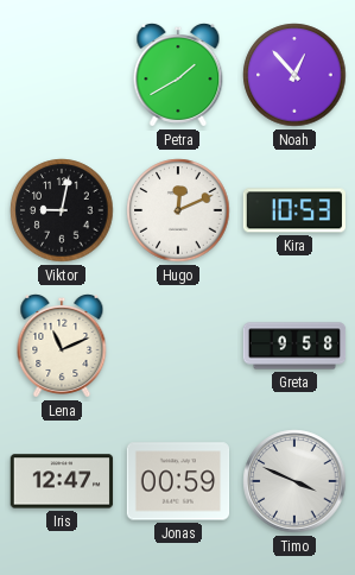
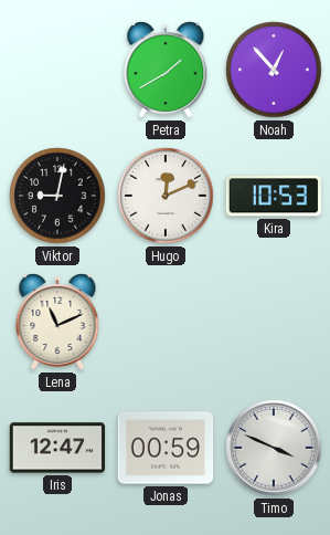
Greta: 9:58 -> none
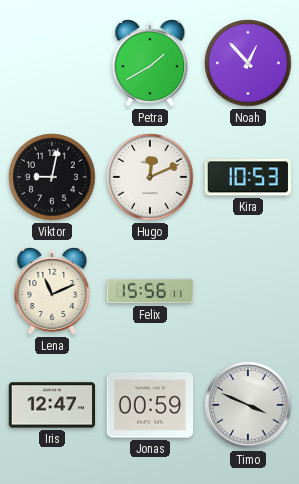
Felix: none -> 15:56
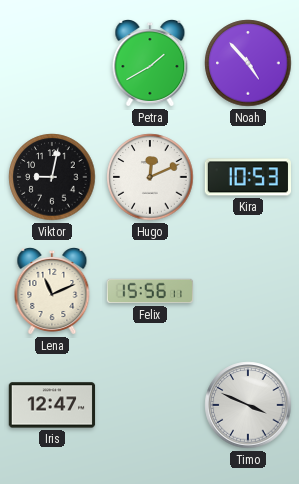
Noah: 12:53 -> 4:53
Jonas: 00:59 -> none
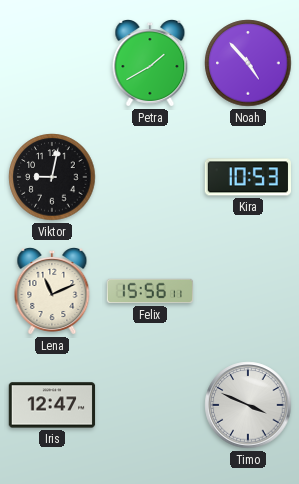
Hugo: 12:11 -> none
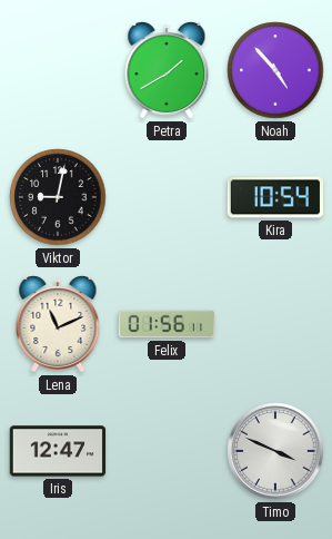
Kira: 10:53 -> 10:54
Felix: 15:56 -> 01:56
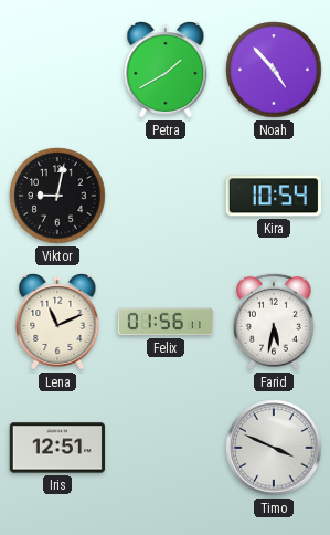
Farid: none -> 5:32
Iris: 12:47 -> 12:51
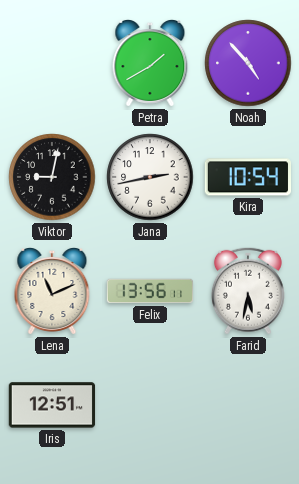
Jana: none -> 2:43
Felix: 01:56 -> 13:56
Timo: 3:49 -> none
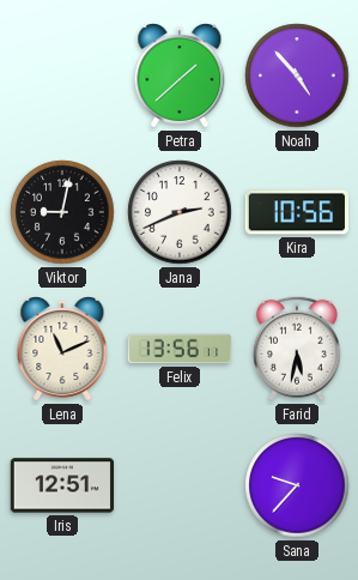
Petra: 1:40 -> 1:38
Jana: 2:43 -> 2:41
Kira: 10:54 -> 10:56
Sana: none -> 9:37
